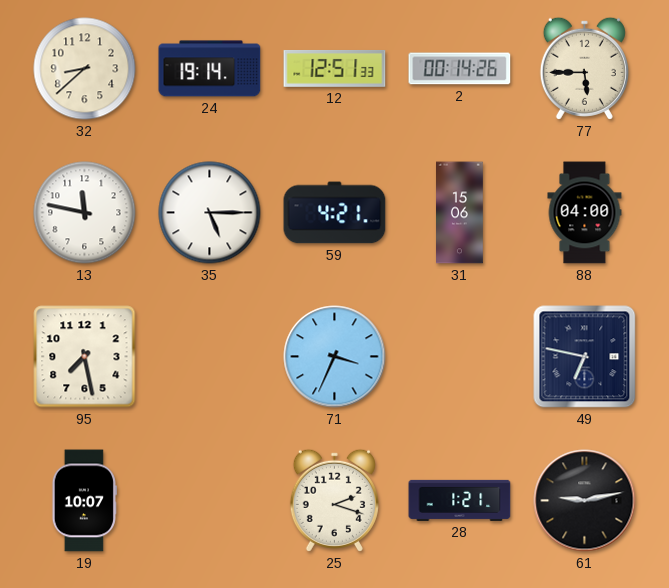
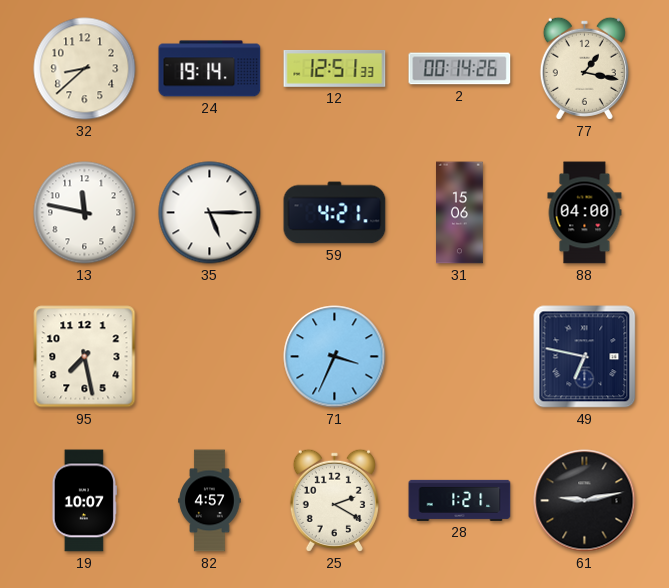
77: 5:45 -> 1:17
82: none -> 4:57
25: 2:18 -> 2:20
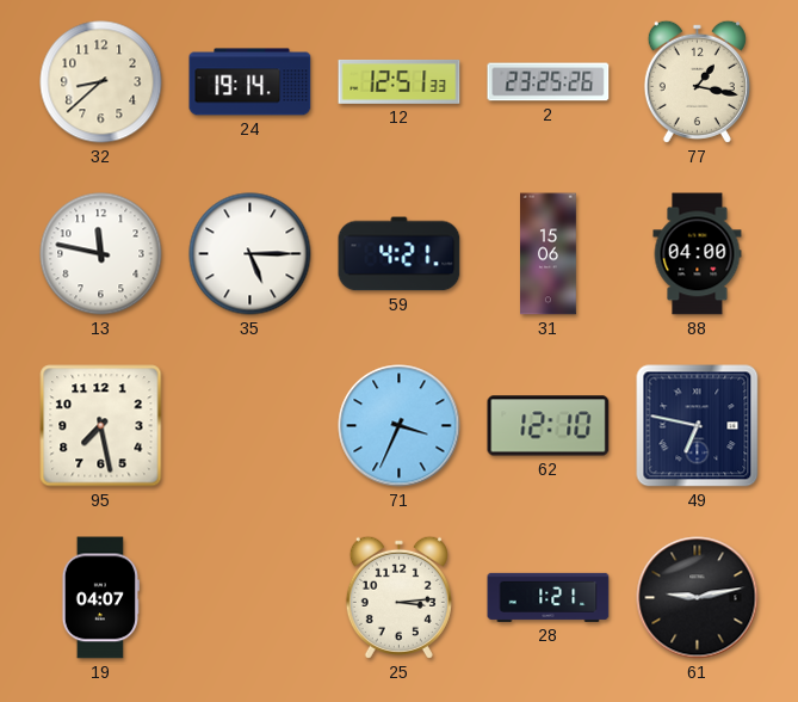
2: 00:14 -> 23:25
62: none -> 12:10
19: 10:07 -> 04:07
82: 4:57 -> none
25: 2:20 -> 3:14
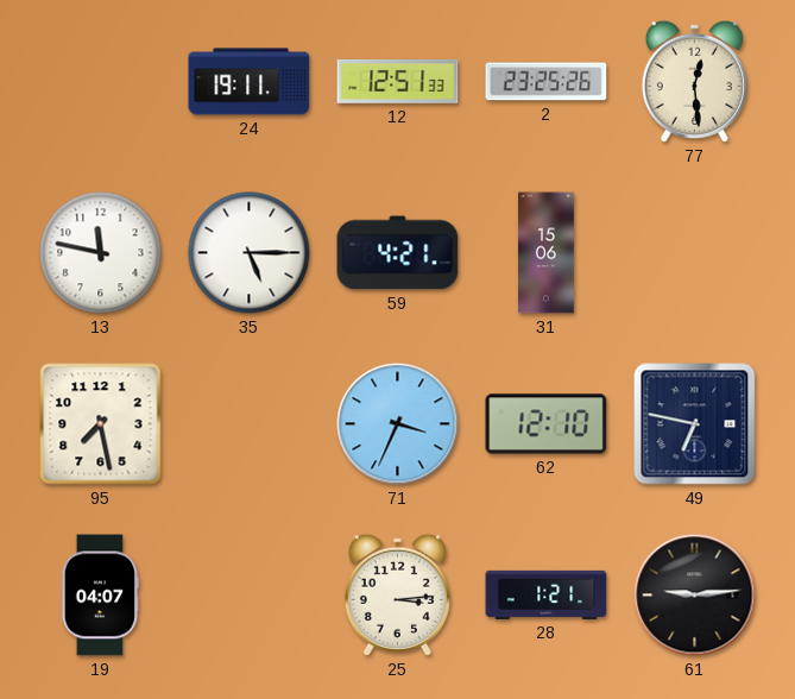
32: 8:38 -> none
24: 19:14 -> 19:11
77: 1:17 -> 12:29
88: 04:00 -> none
61: 9:13 -> 9:14
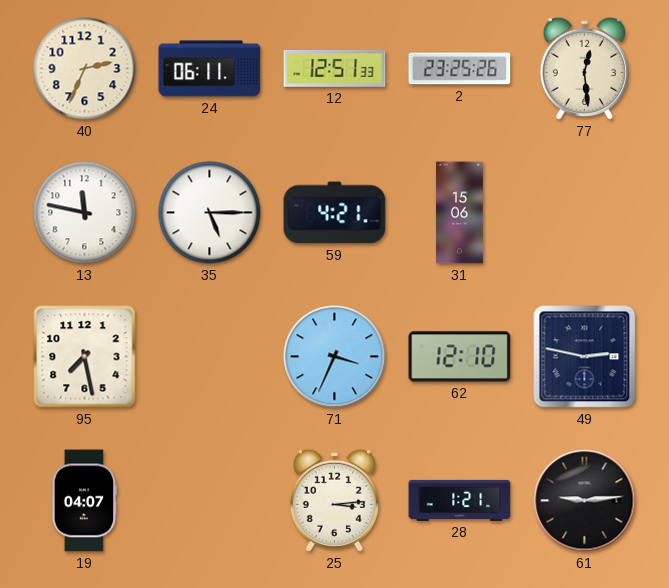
40: none -> 2:34
24: 19:11 -> 06:11
49: 6:47 -> 2:47
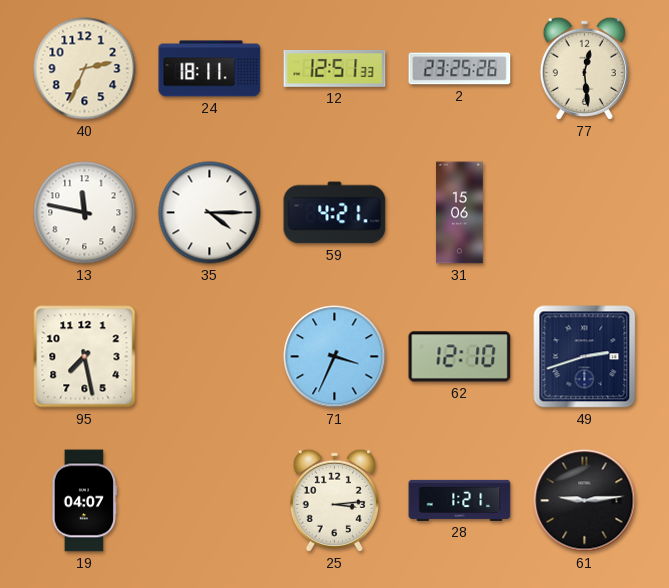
24: 06:11 -> 18:11
35: 5:15 -> 4:15
49: 2:47 -> 2:42
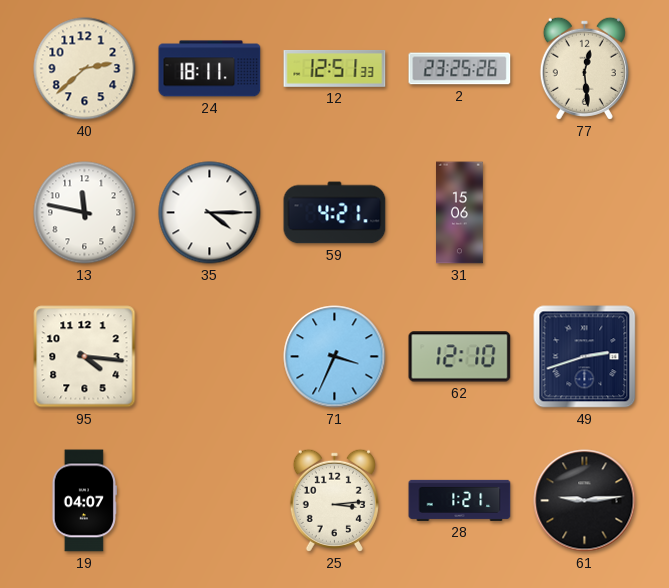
40: 2:34 -> 2:38
95: 7:28 -> 4:16
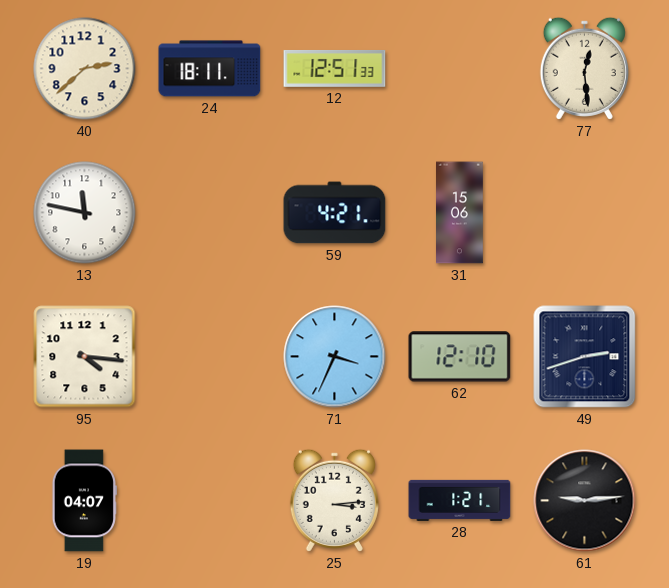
2: 23:25 -> none
35: 4:15 -> none
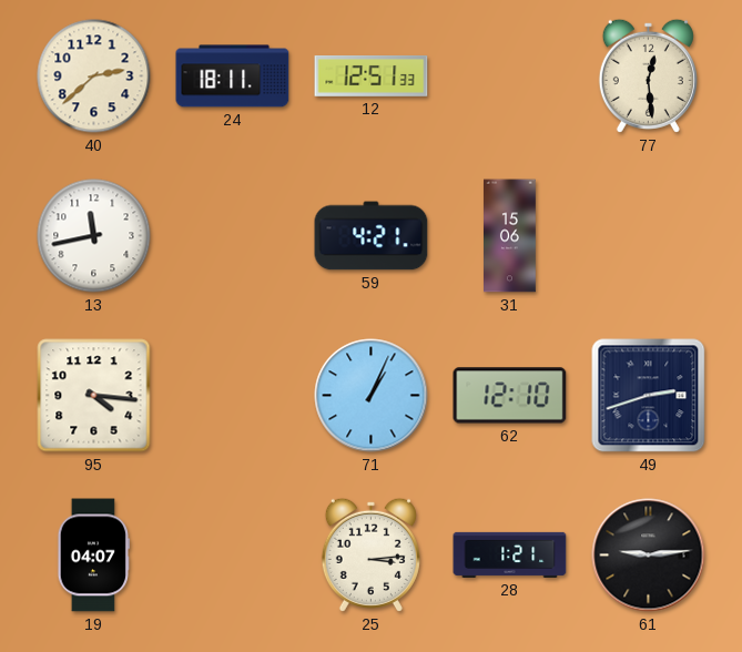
13: 11:47 -> 11:43
71: 3:34 -> 1:04
